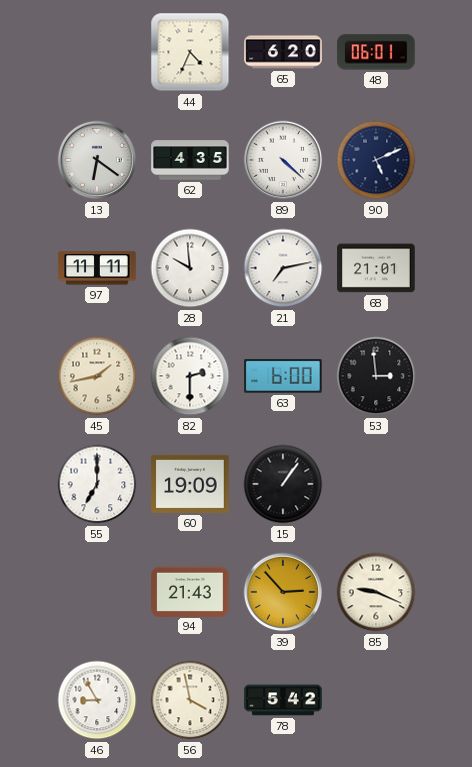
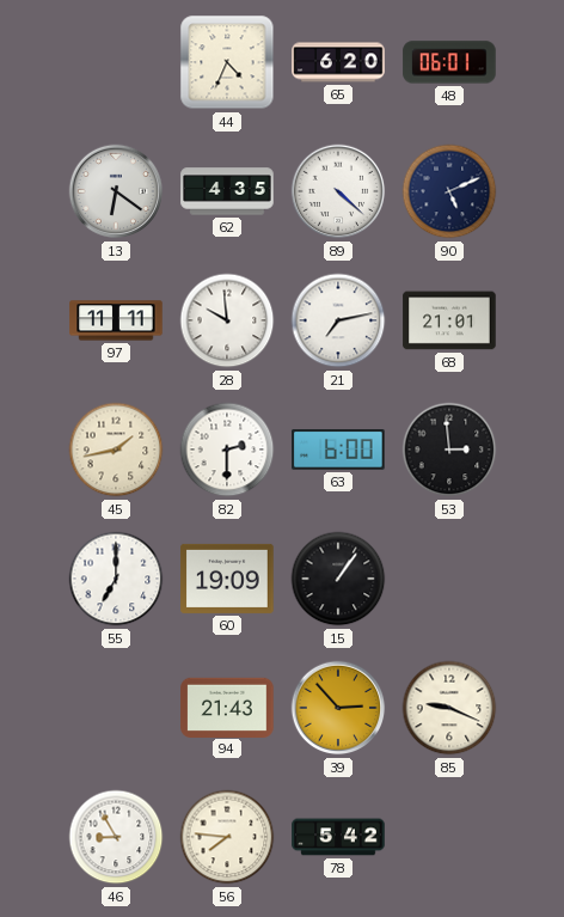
56: 3:58 -> 7:46
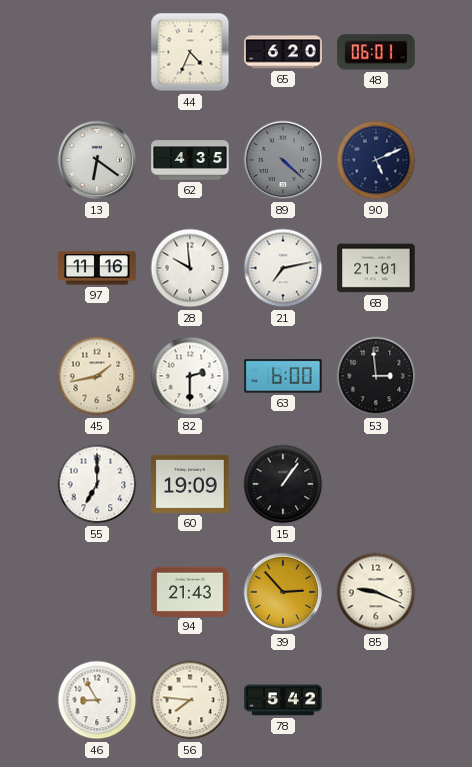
89 dial: white -> grey
97: 11:11 -> 11:16
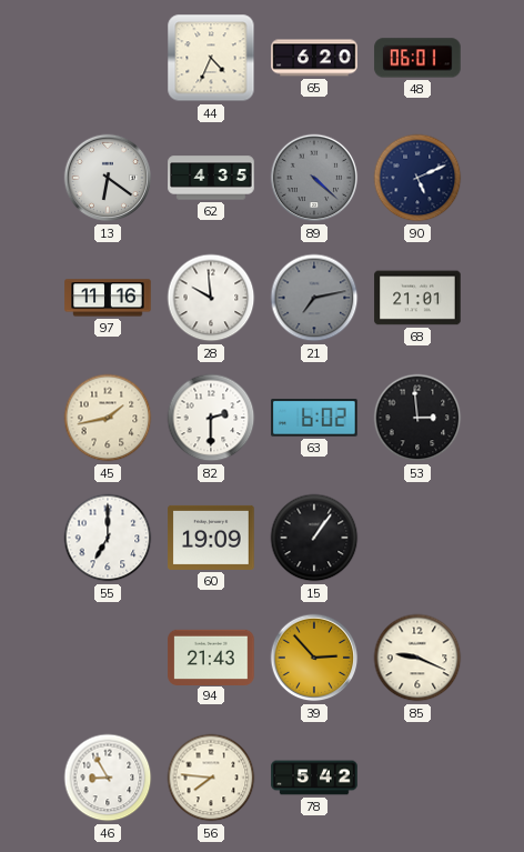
21 dial: white -> grey
63: 6:00 -> 6:02
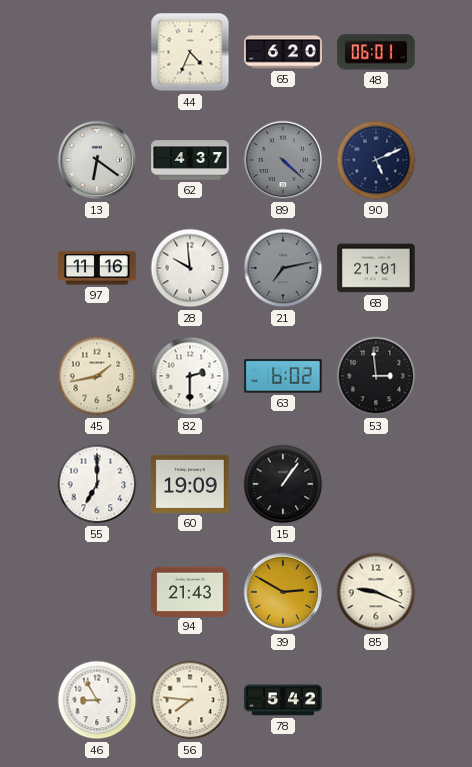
62: 4:35 -> 4:37
39: 2:53 -> 2:50
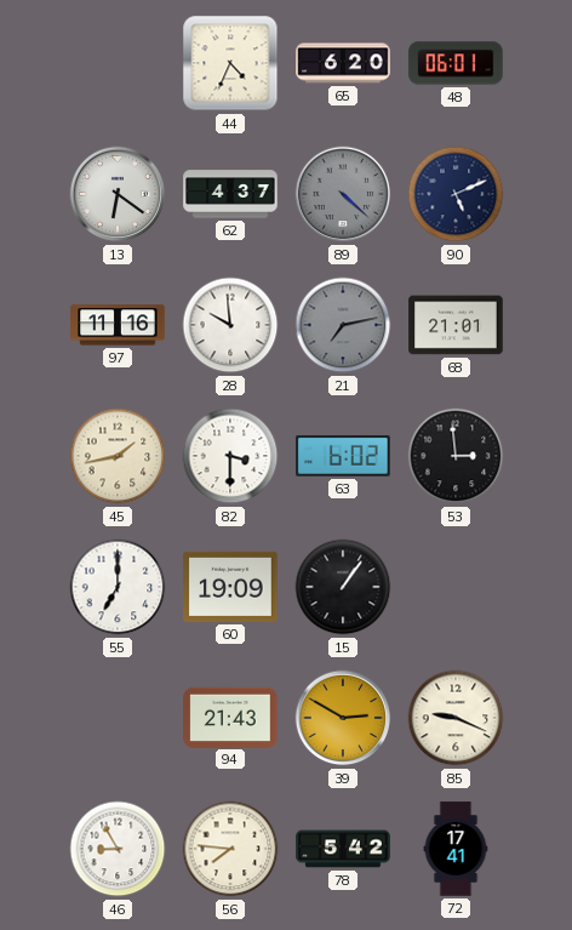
82: 2:30 -> 3:30
72: none -> 17:41
